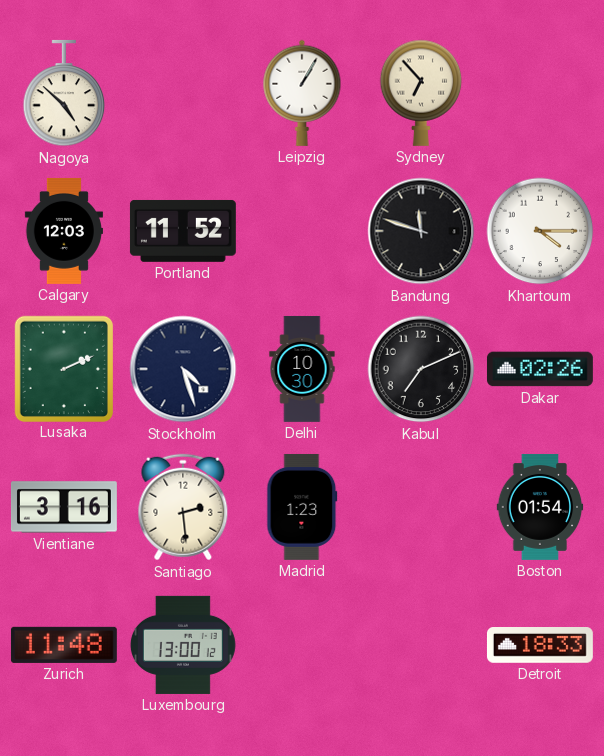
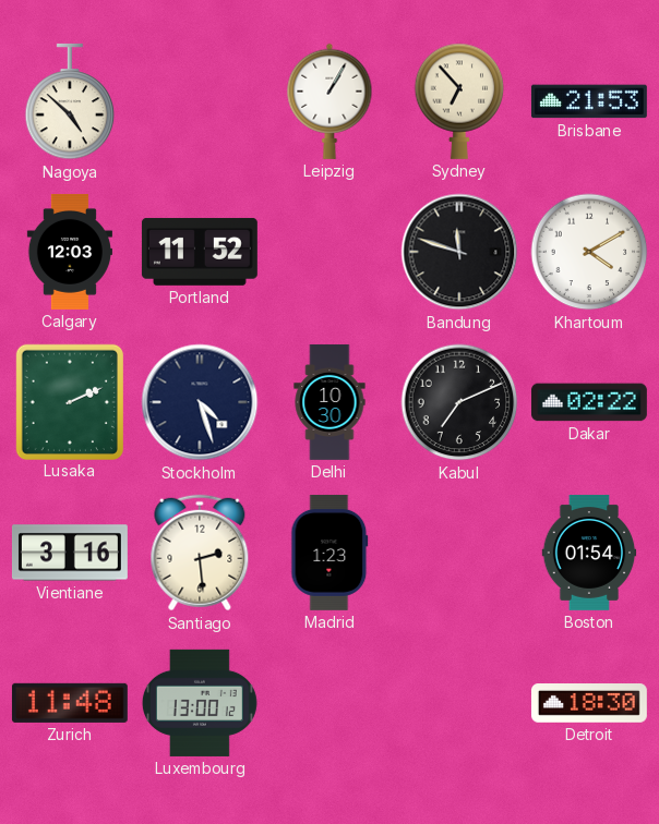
Brisbane: none -> 21:53
Khartoum: 4:15 -> 4:10
Dakar: 02:26 -> 02:22
Detroit: 18:33 -> 18:30
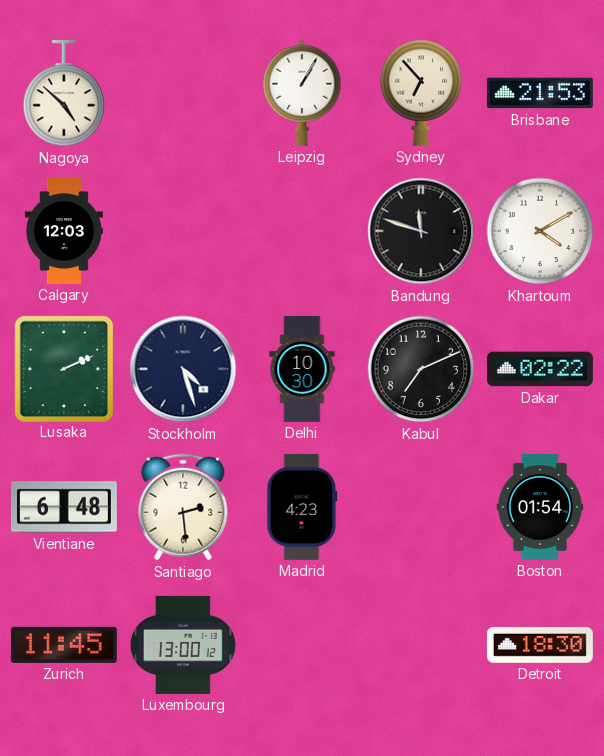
Portland: 11:52 -> none
Vientiane: 3:16 -> 6:48
Madrid: 1:23 -> 4:23
Zurich: 11:48 -> 11:45
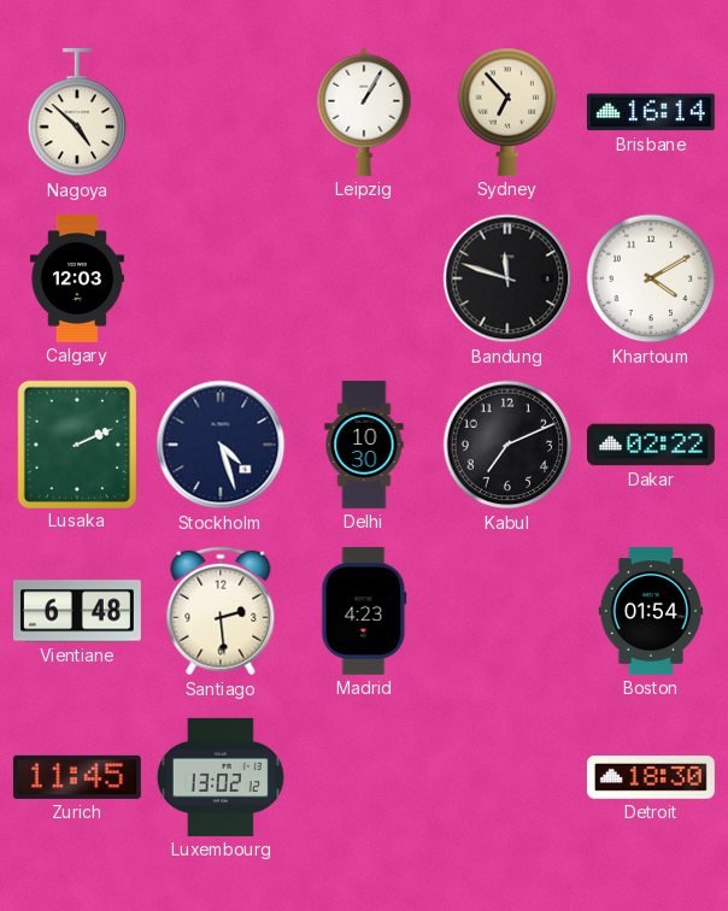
Brisbane: 21:53 -> 16:14
Luxembourg: 13:00 -> 13:02
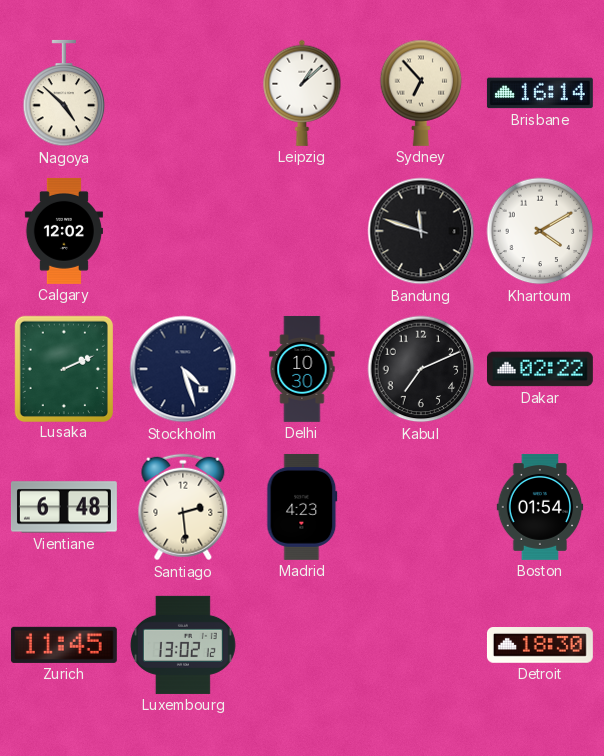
Leipzig: 1:05 -> 1:08
Calgary: 12:03 -> 12:02
